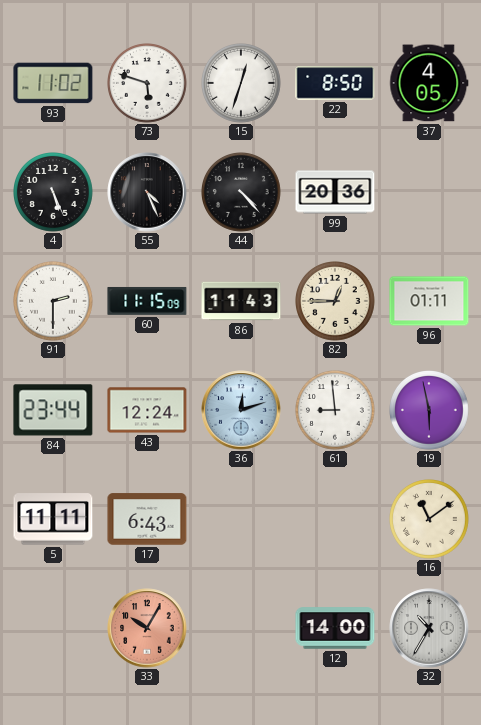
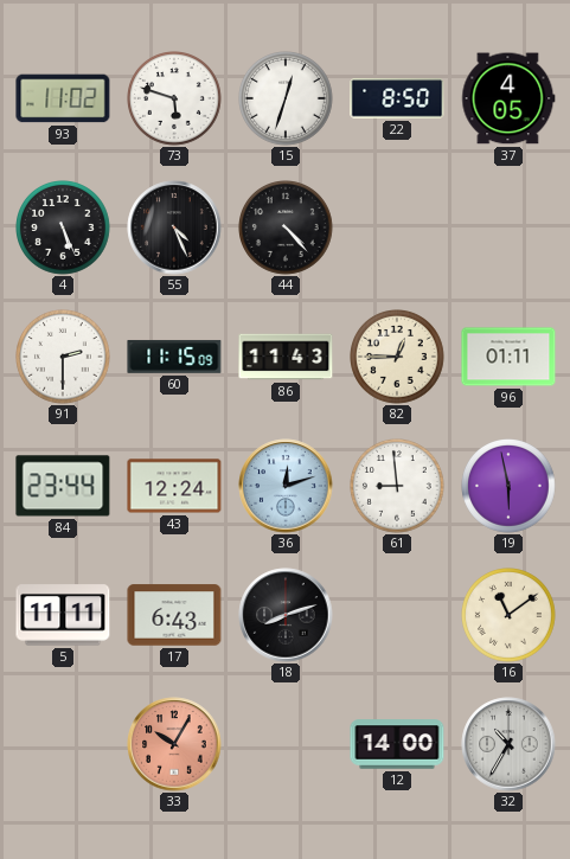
99: 20:36 -> none
18: none -> 8:12
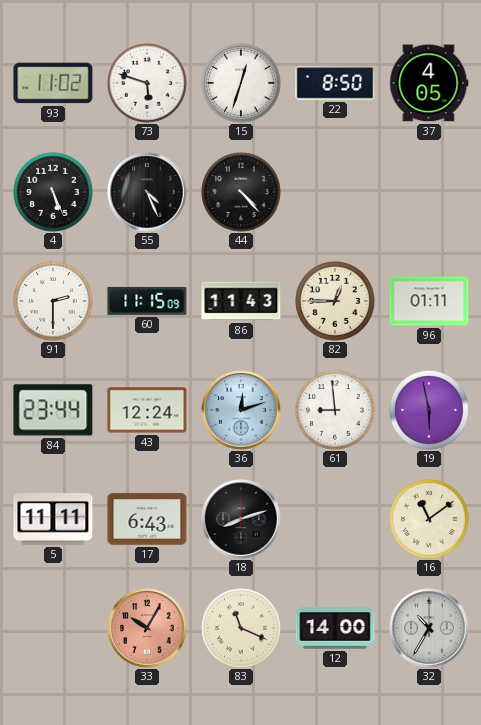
83: none -> 11:19
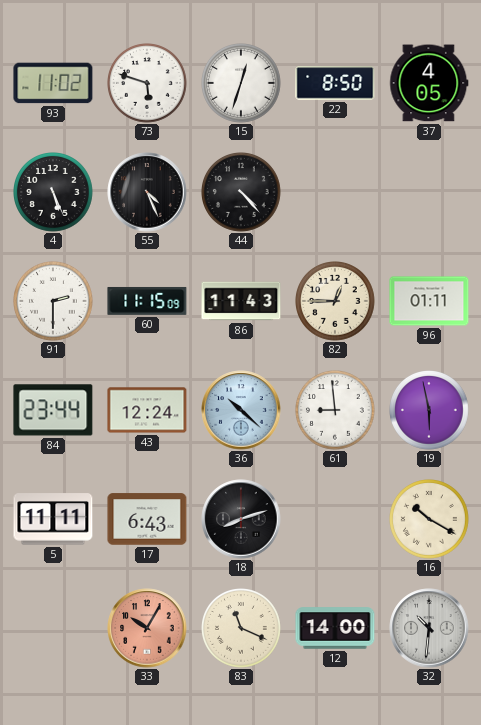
36: 12:12 -> 10:22
16: 11:09 -> 10:20
32: 10:35 -> 10:31
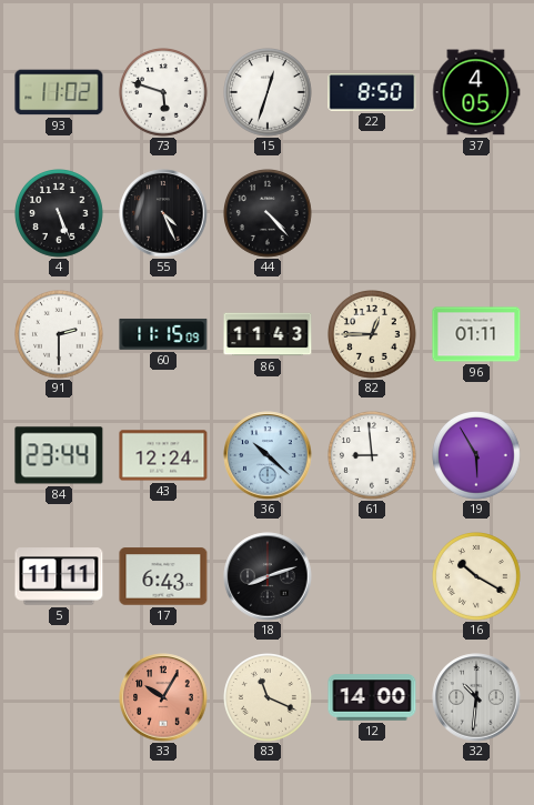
19: 5:58 -> 5:55
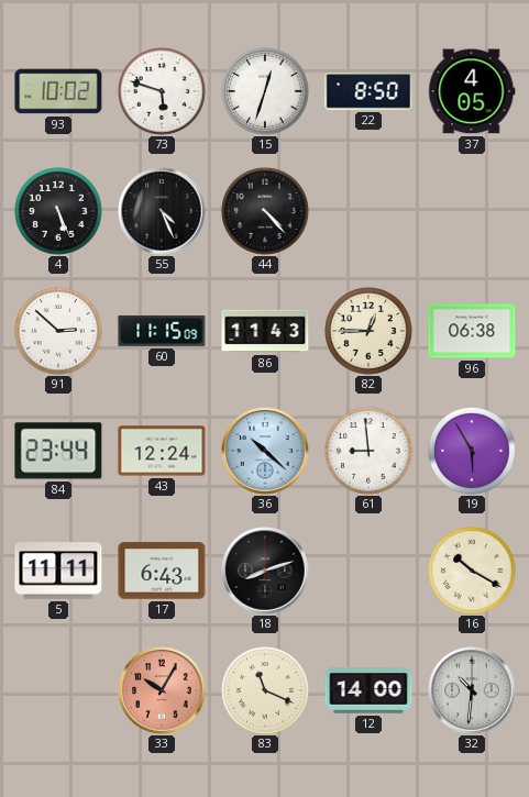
93: 11:02 -> 10:02
91: 2:30 -> 2:52
96: 01:11 -> 06:38
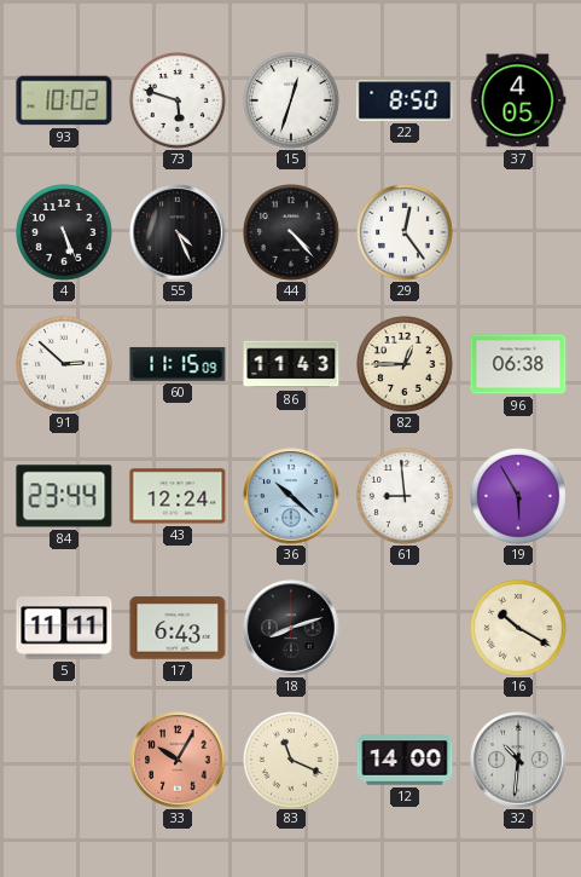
29: none -> 12:24
